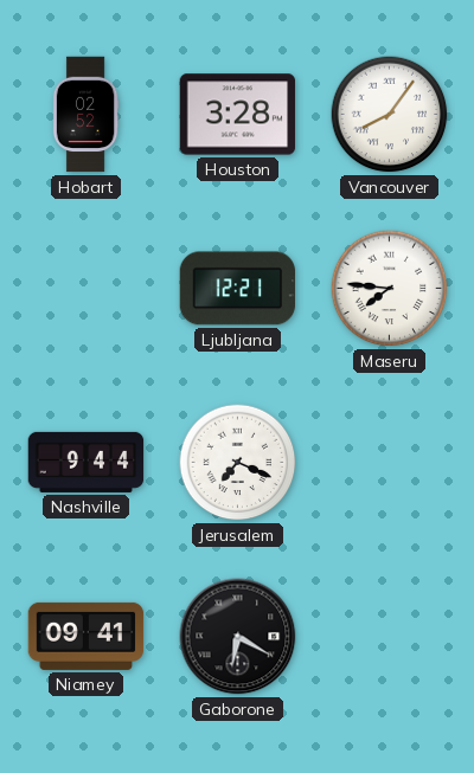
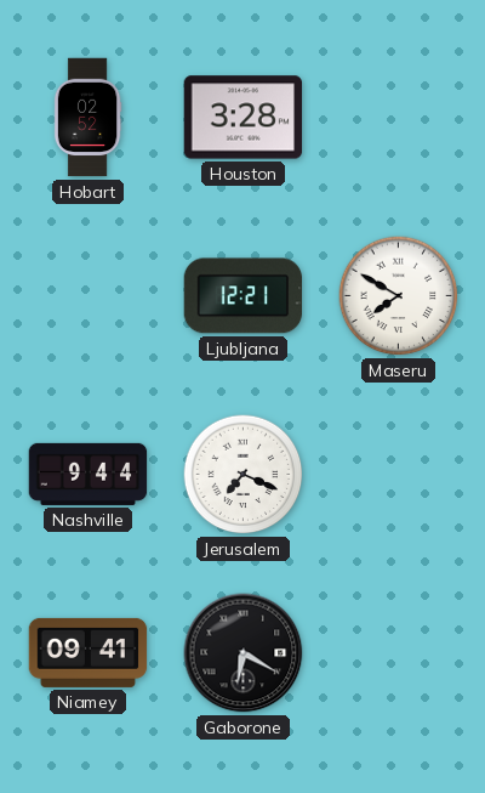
Vancouver: 8:06 -> none
Maseru: 7:46 -> 7:50
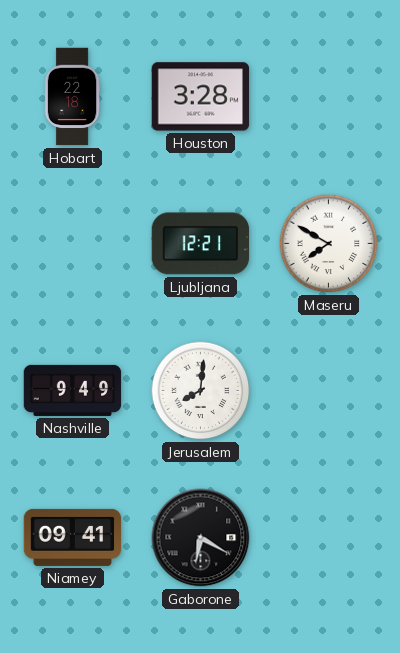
Hobart: 02:52 -> 22:18
Nashville: 9:44 -> 9:49
Jerusalem: 7:19 -> 8:01
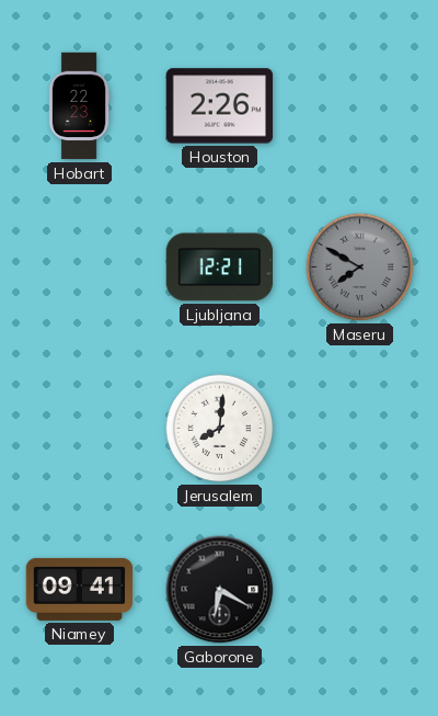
Hobart: 22:18 -> 22:23
Houston: 3:28 -> 2:26
Maseru dial: white -> grey
Nashville: 9:49 -> none
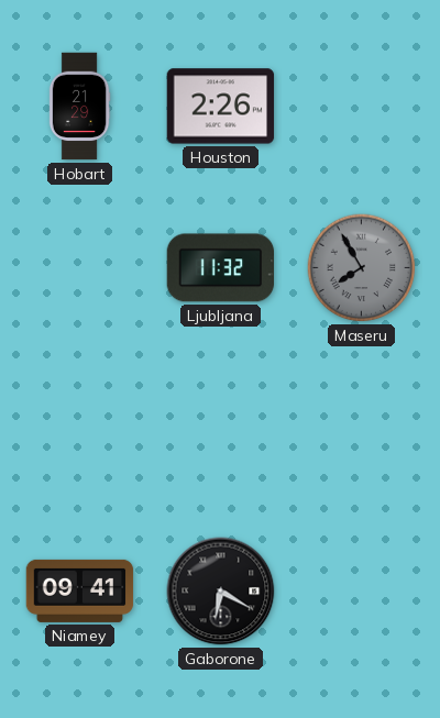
Hobart: 22:23 -> 21:29
Ljubljana: 12:21 -> 11:32
Maseru: 7:50 -> 7:55
Jerusalem: 8:01 -> none
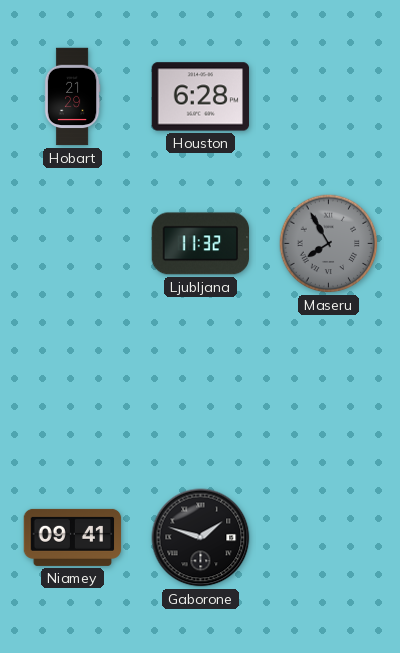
Houston: 2:26 -> 6:28
Gaborone: 6:20 -> 1:48
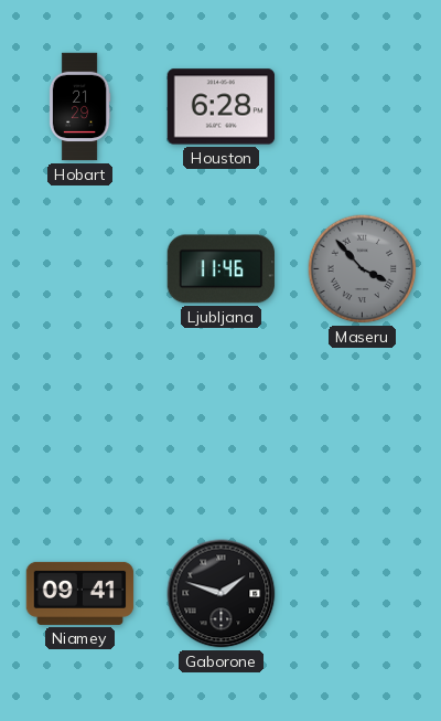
Ljubljana: 11:32 -> 11:46
Maseru: 7:55 -> 3:53
